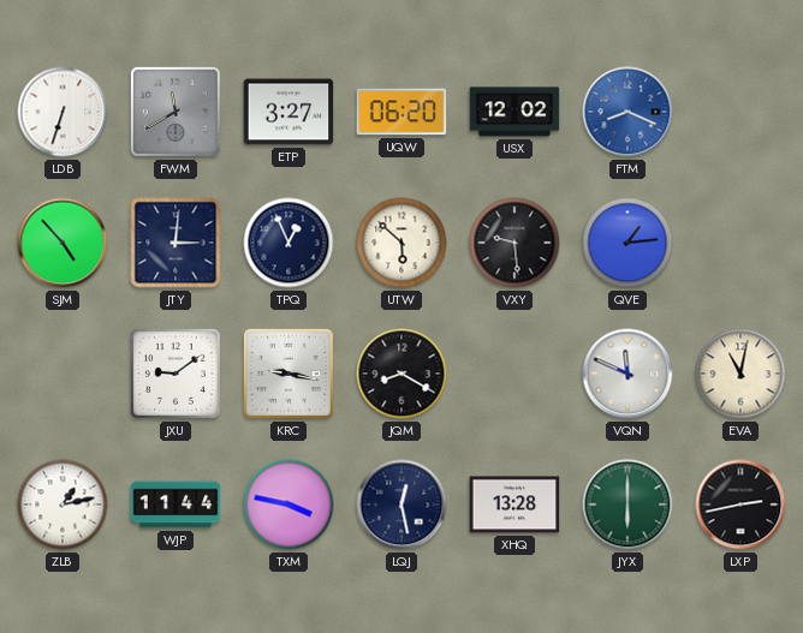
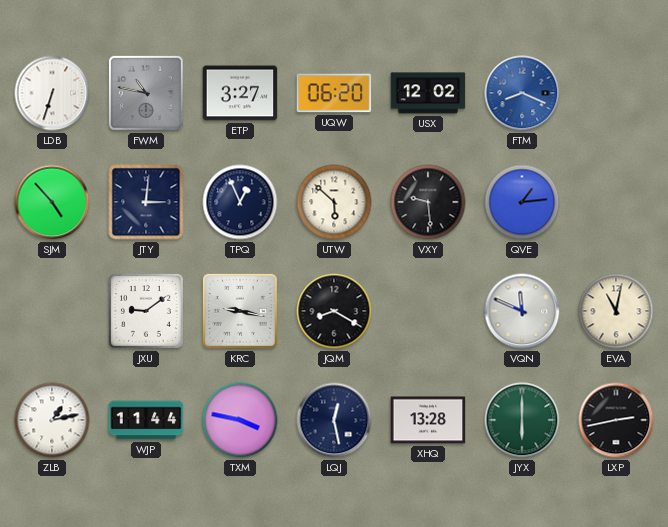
FWM: 11:40 -> 10:47
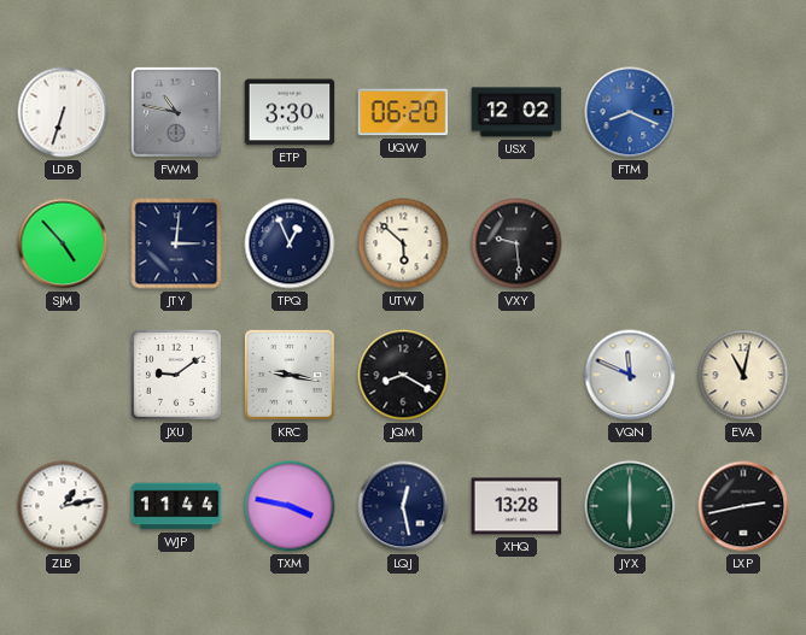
ETP: 3:27 -> 3:30
QVE: 1:14 -> none
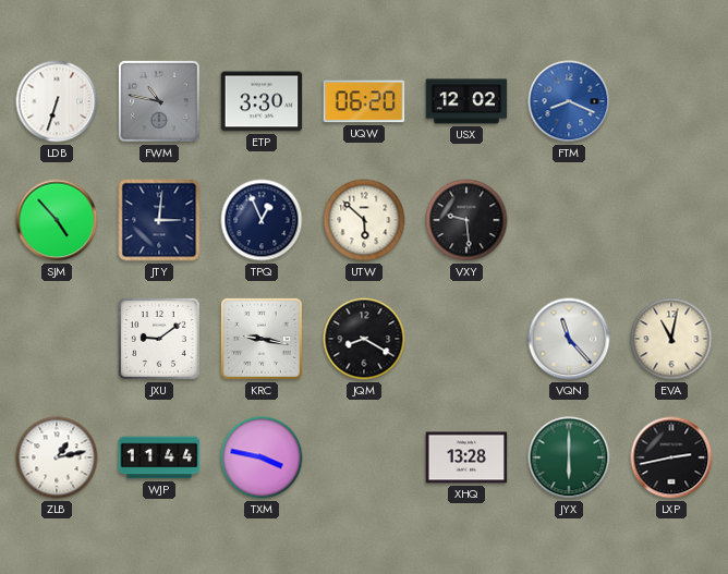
VQN: 11:49 -> 11:23
LQJ: 12:28 -> none
